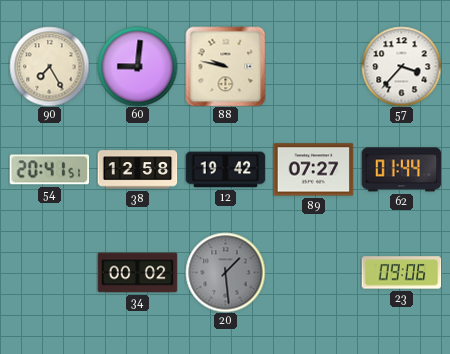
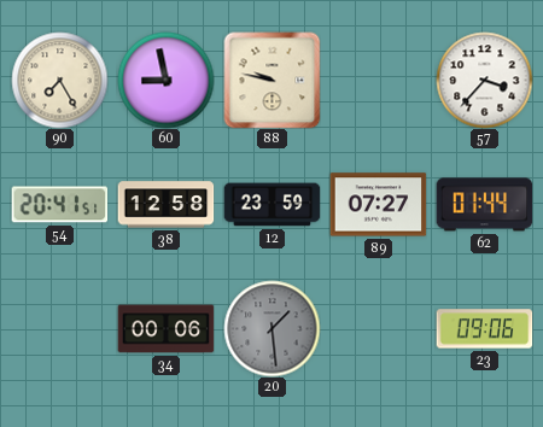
60: 9:01 -> 8:58
12: 19:42 -> 23:59
34: 00:02 -> 00:06
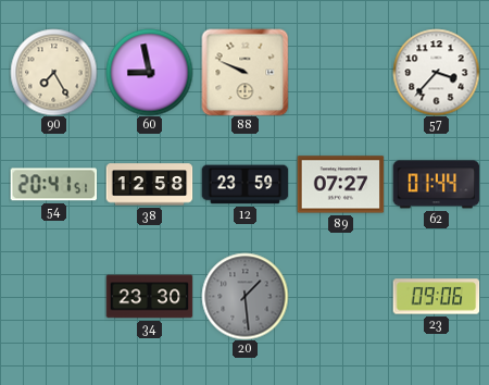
88: 9:47 -> 9:49
34: 00:06 -> 23:30
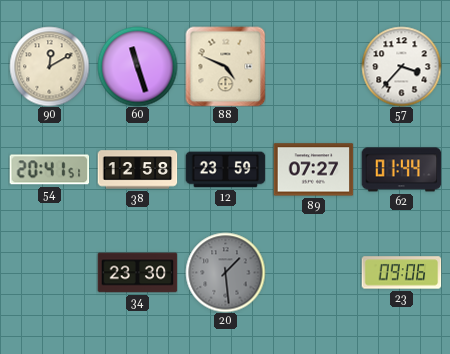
90: 7:25 -> 12:10
60: 8:58 -> 11:27
88: 9:49 -> 4:49
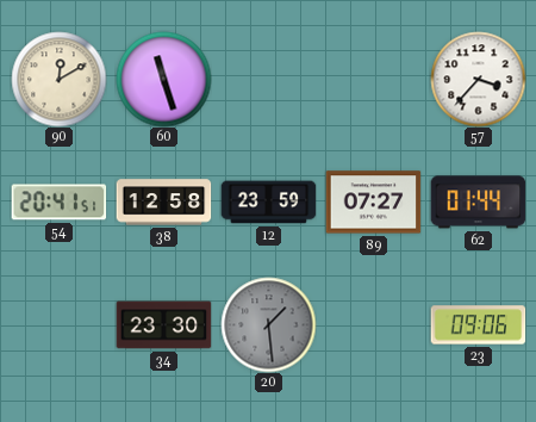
88: 4:49 -> none
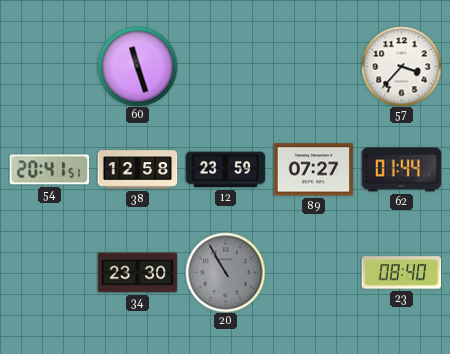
90: 12:10 -> none
20: 1:29 -> 10:55
23: 09:06 -> 08:40
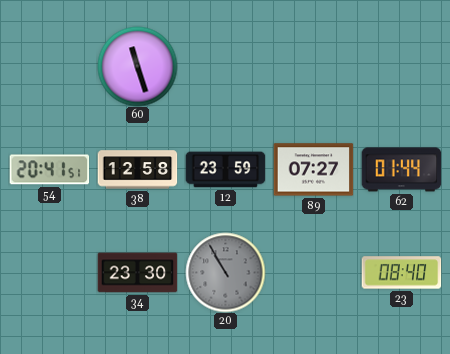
57: 3:37 -> none
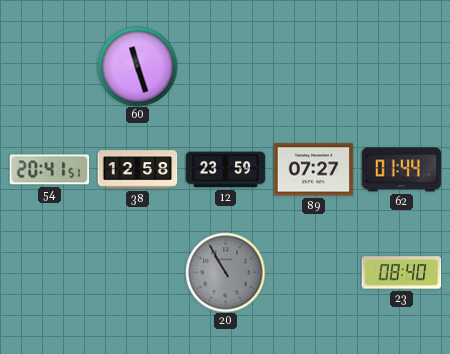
34: 23:30 -> none
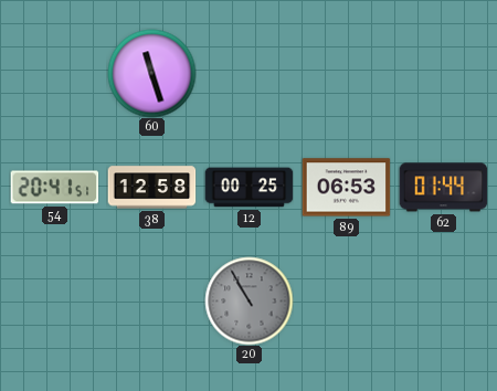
12: 23:59 -> 00:25
89: 07:27 -> 06:53
23: 08:40 -> none
